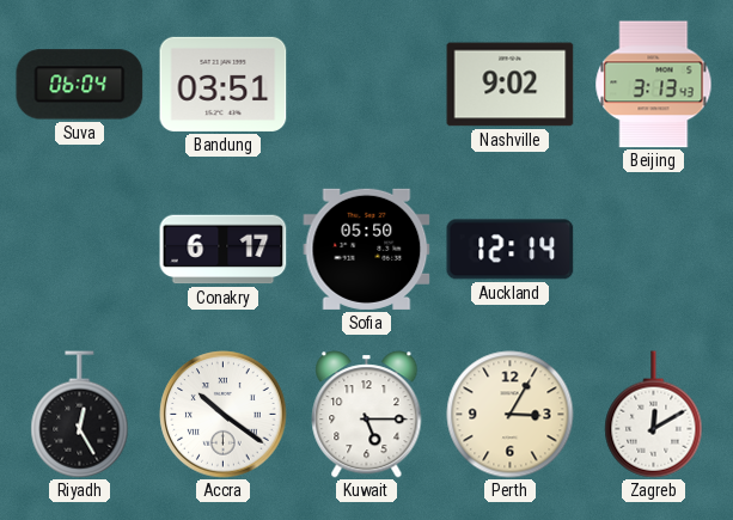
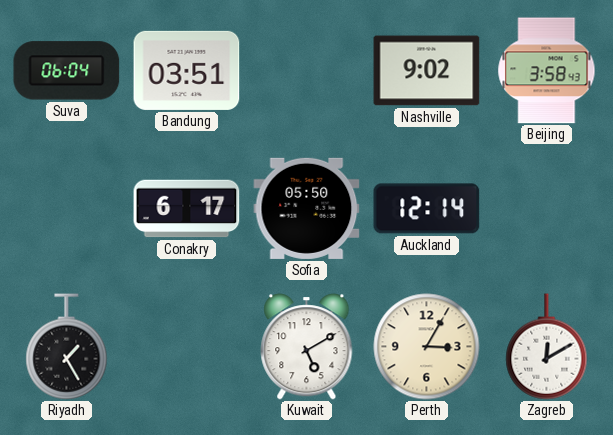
Beijing: 3:13 -> 3:58
Riyadh: 12:25 -> 1:25
Accra: 10:21 -> none
Kuwait: 5:15 -> 5:10
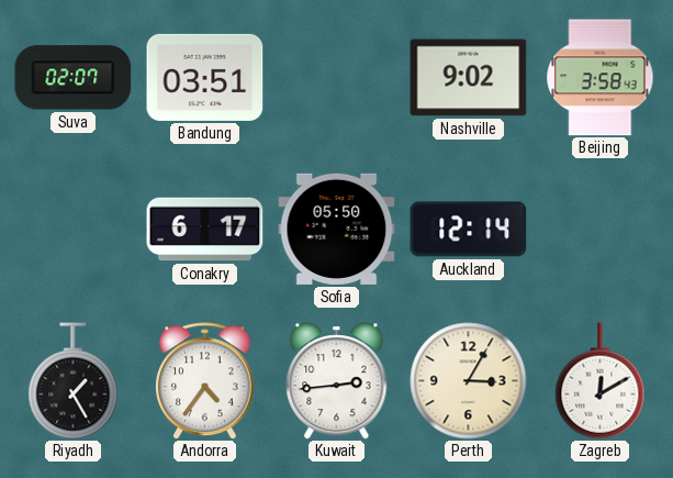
Suva: 06:04 -> 02:07
Andorra: none -> 4:36
Kuwait: 5:10 -> 2:44
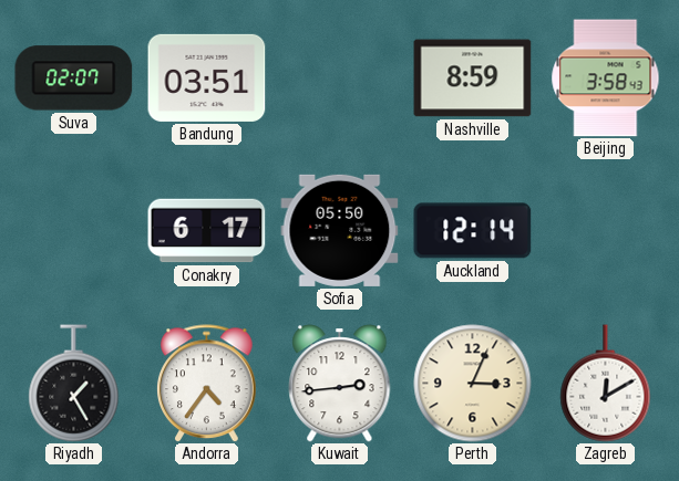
Nashville: 9:02 -> 8:59
Perth: 3:05 -> 3:04
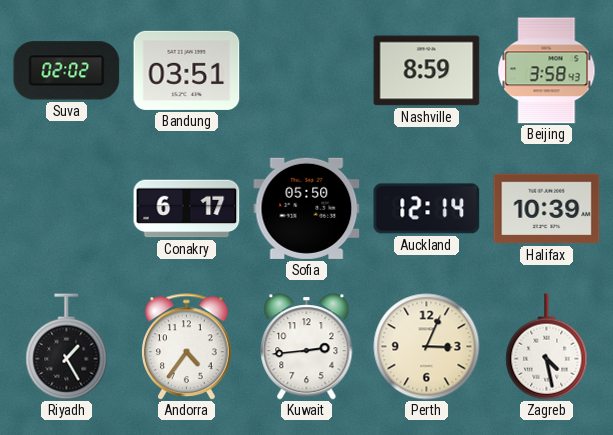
Suva: 02:07 -> 02:02
Halifax: none -> 10:39
Zagreb: 12:10 -> 4:28
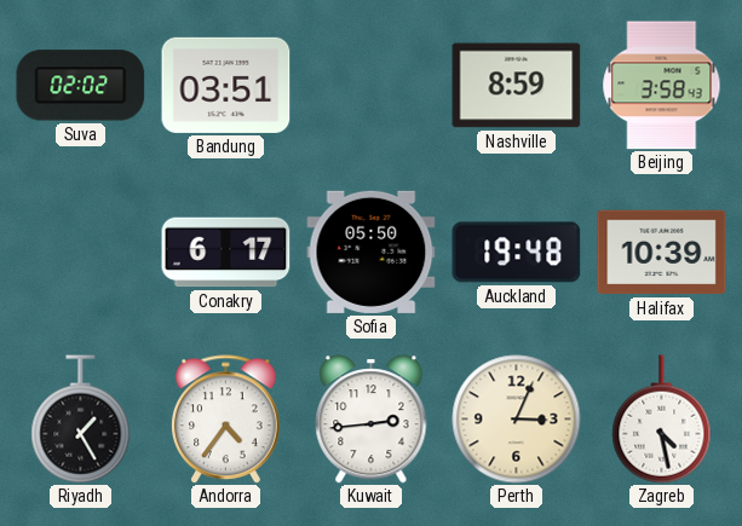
Auckland: 12:14 -> 19:48
